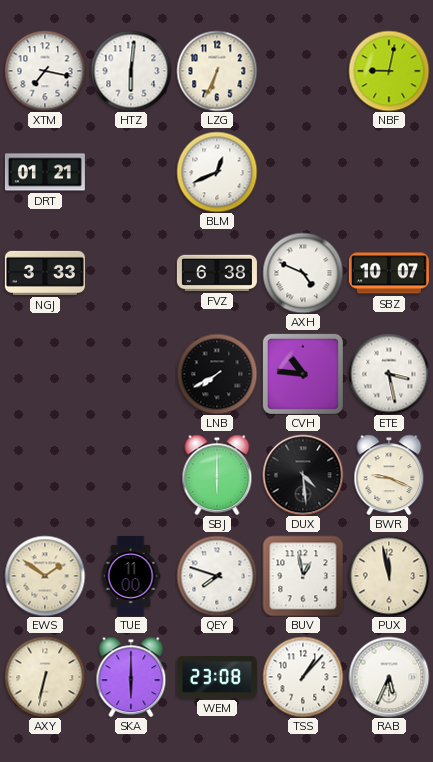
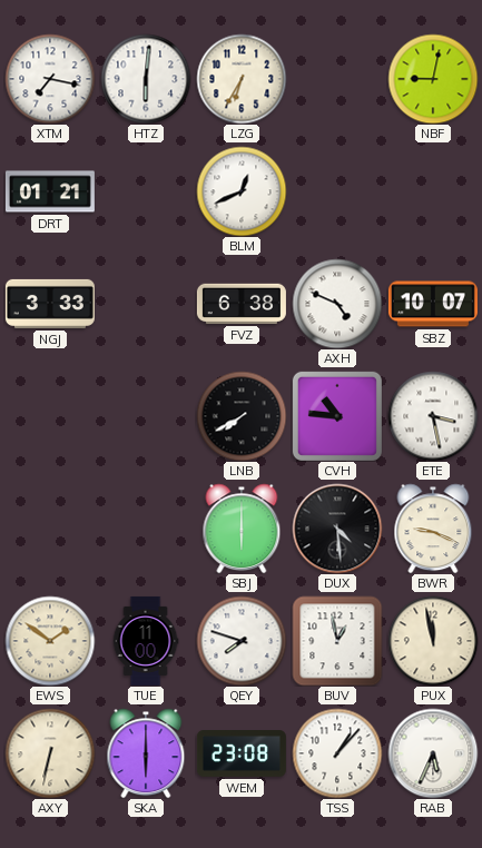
LZG: 6:34 -> 6:35
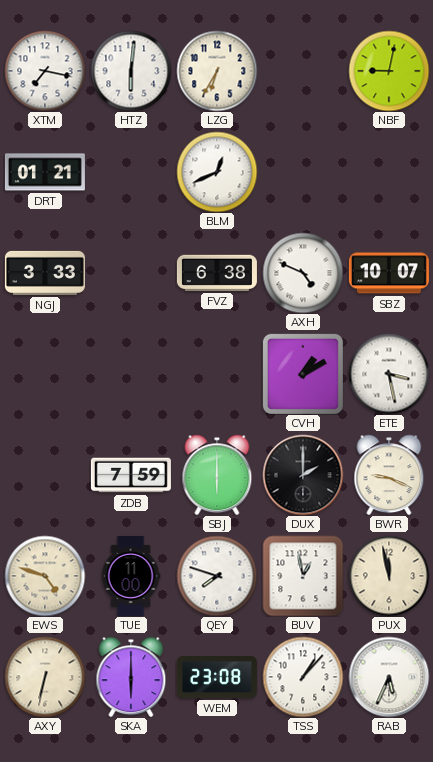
LNB: 7:40 -> none
CVH: 10:46 -> 1:10
ZDB: none -> 7:59
DUX: 4:29 -> 2:00
EWS: 1:51 -> 4:48
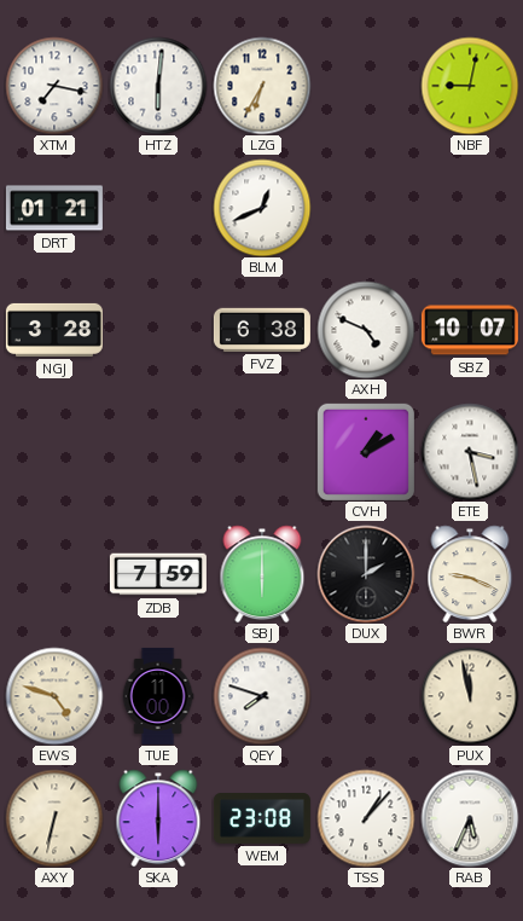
NGJ: 3:33 -> 3:28
BUV: 12:58 -> none
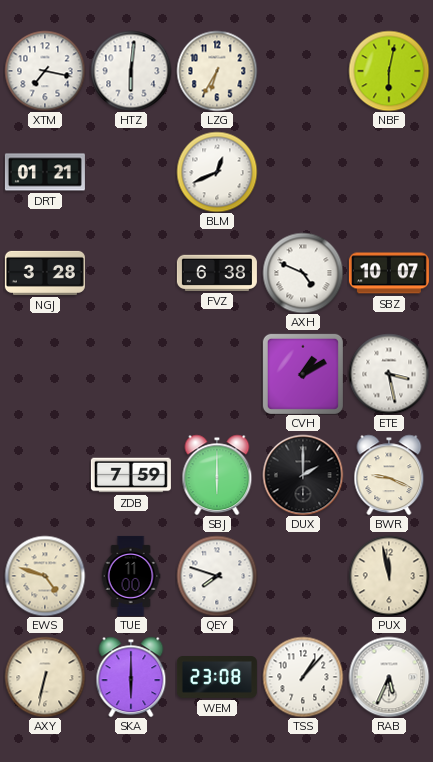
NBF: 9:02 -> 6:02
